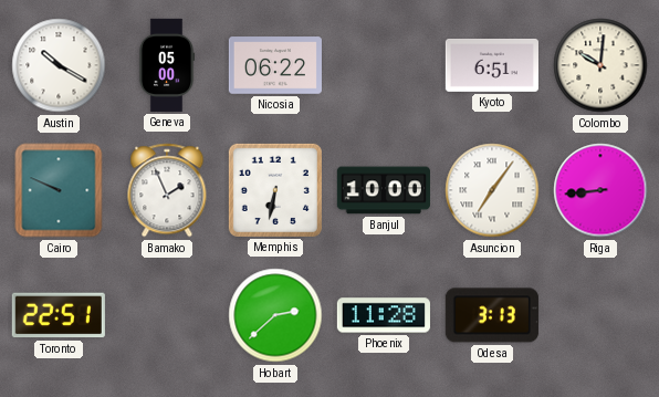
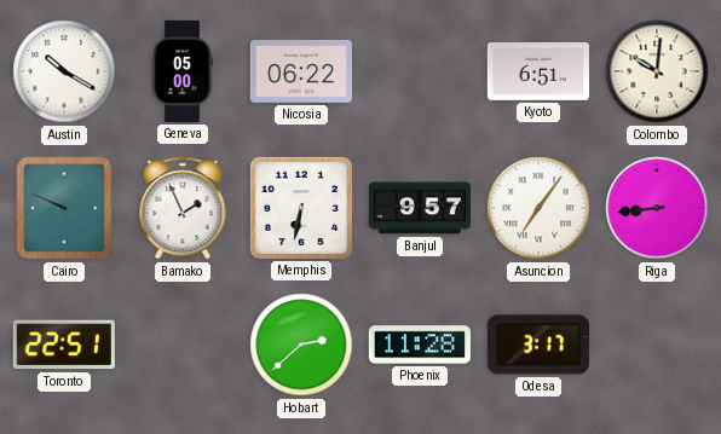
Banjul: 10:00 -> 9:57
Odesa: 3:13 -> 3:17
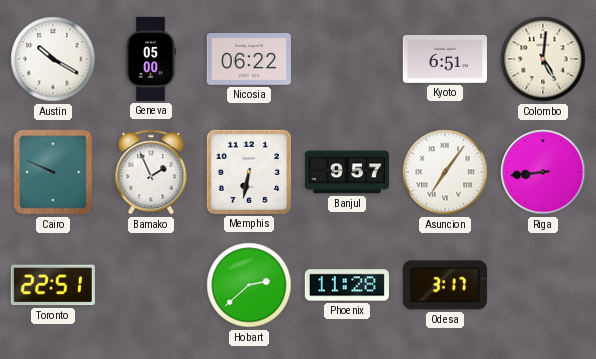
Colombo: 10:01 -> 5:01
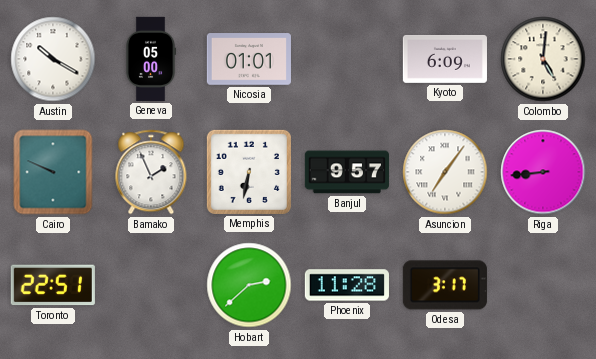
Nicosia: 06:22 -> 01:01
Kyoto: 6:51 -> 6:09
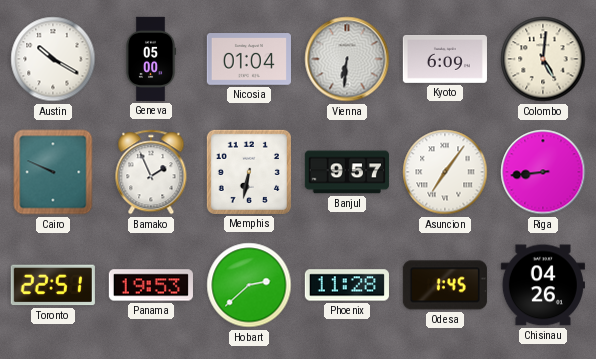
Nicosia: 01:01 -> 01:04
Vienna: none -> 6:31
Panama: none -> 19:53
Odesa: 3:17 -> 1:45
Chisinau: none -> 04:26
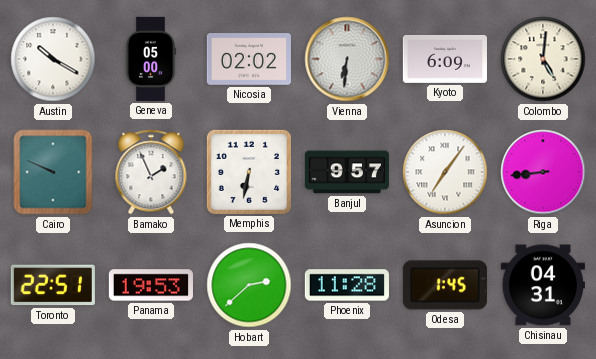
Nicosia: 01:04 -> 02:02
Chisinau: 04:26 -> 04:31
